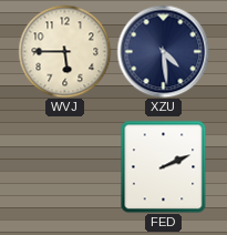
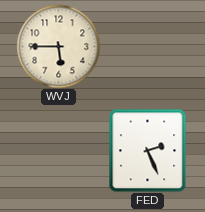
XZU: 4:29 -> none
FED: 2:11 -> 2:26
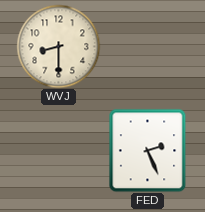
WVJ: 5:45 -> 8:30
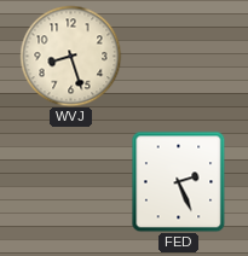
WVJ: 8:30 -> 8:27
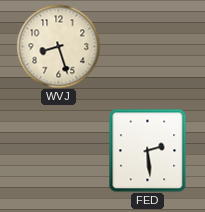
FED: 2:26 -> 2:29
